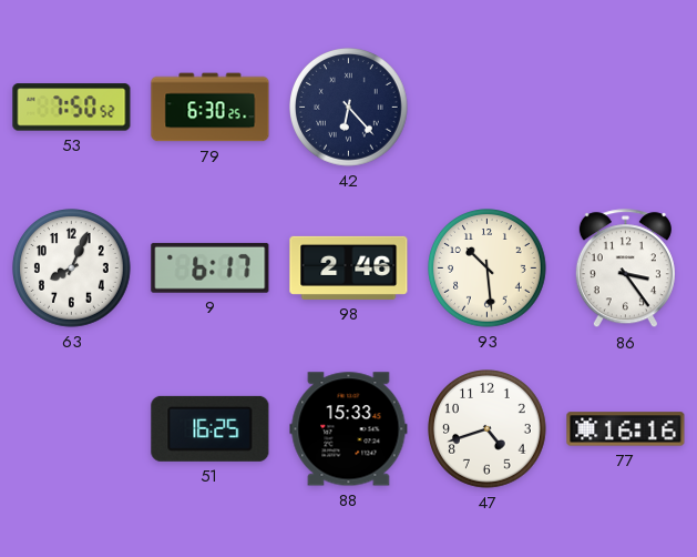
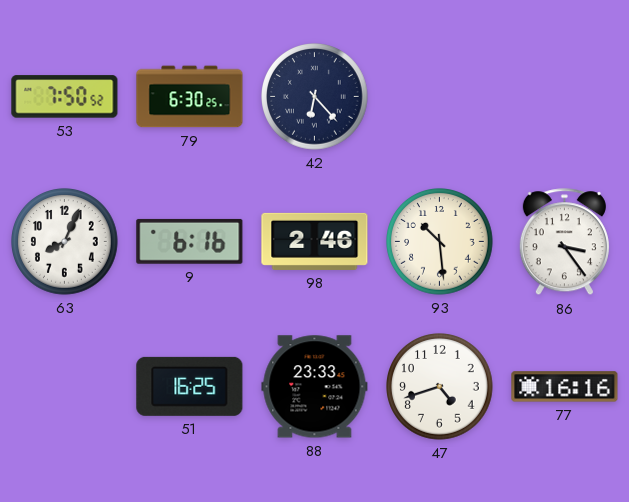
9: 6:17 -> 6:16
88: 15:33 -> 23:33
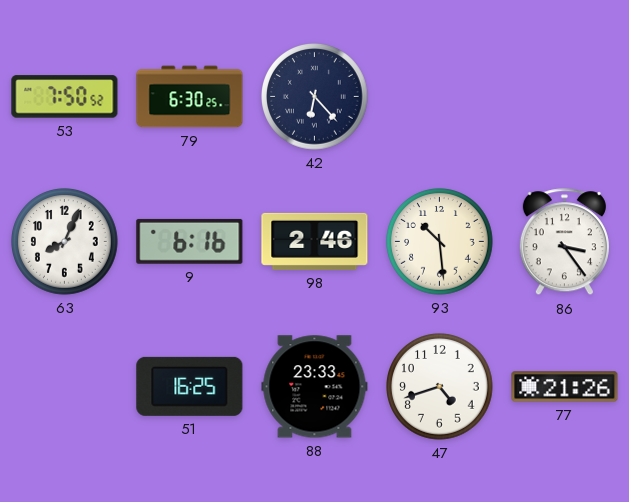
77: 16:16 -> 21:26
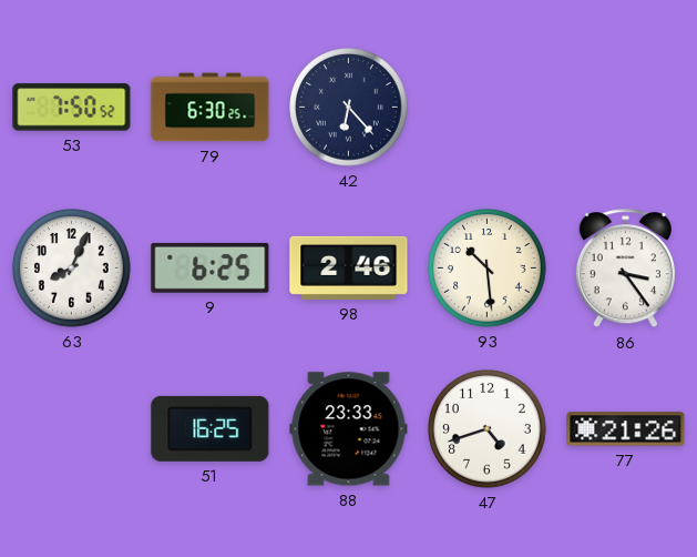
9: 6:16 -> 6:25
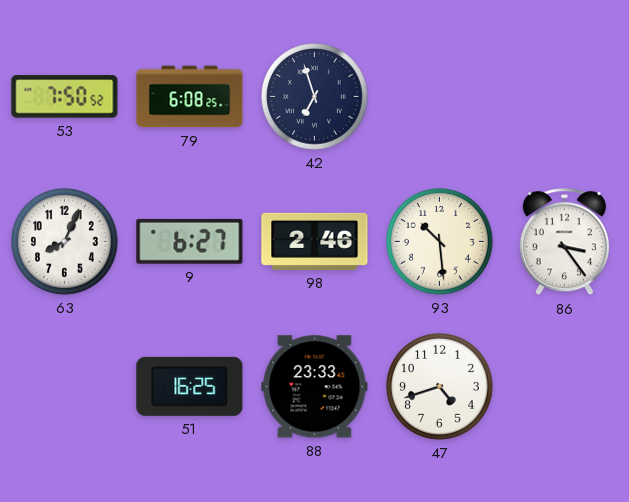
79: 6:30 -> 6:08
42: 6:23 -> 6:57
9: 6:25 -> 6:27
77: 21:26 -> none
